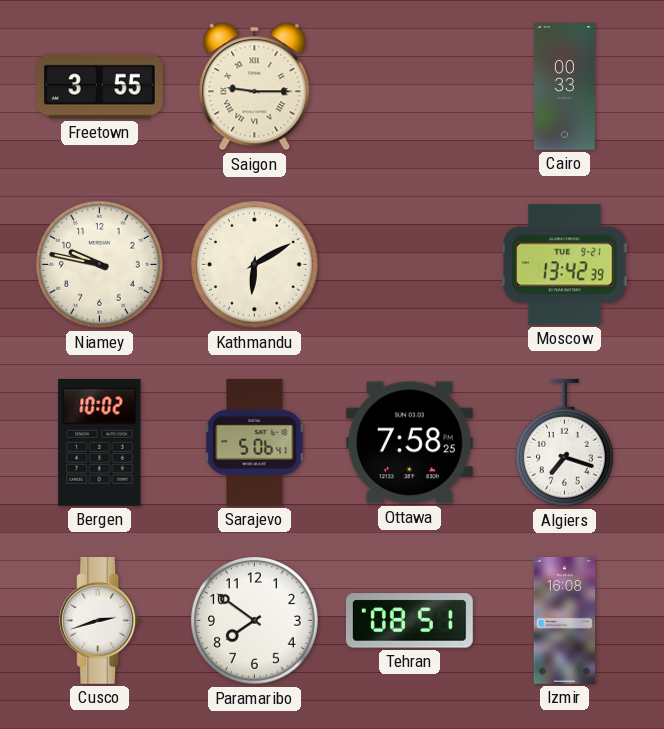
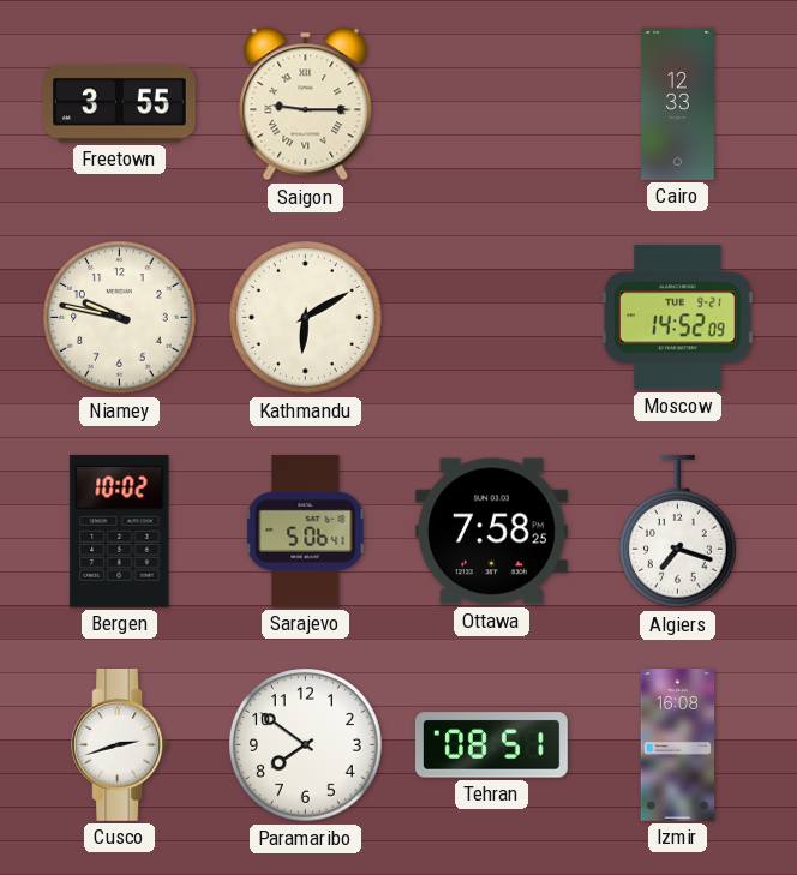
Cairo: 00:33 -> 12:33
Moscow: 13:42 -> 14:52
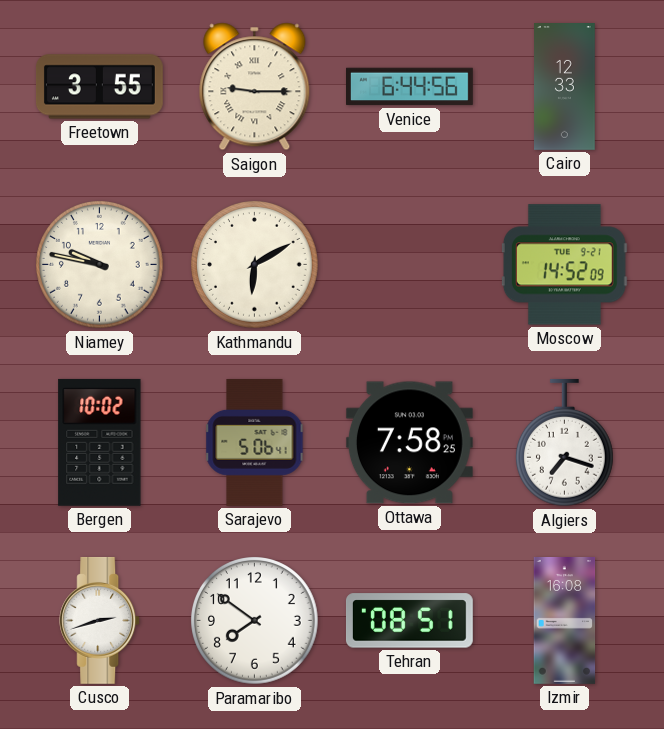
Venice: none -> 6:44
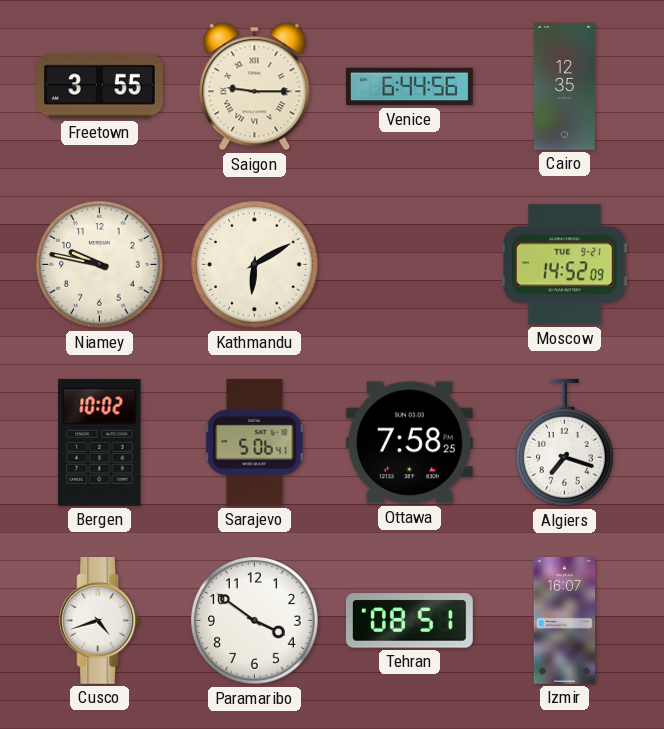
Cairo: 12:33 -> 12:35
Cusco: 2:42 -> 4:42
Paramaribo: 7:51 -> 3:51
Izmir: 16:08 -> 16:07
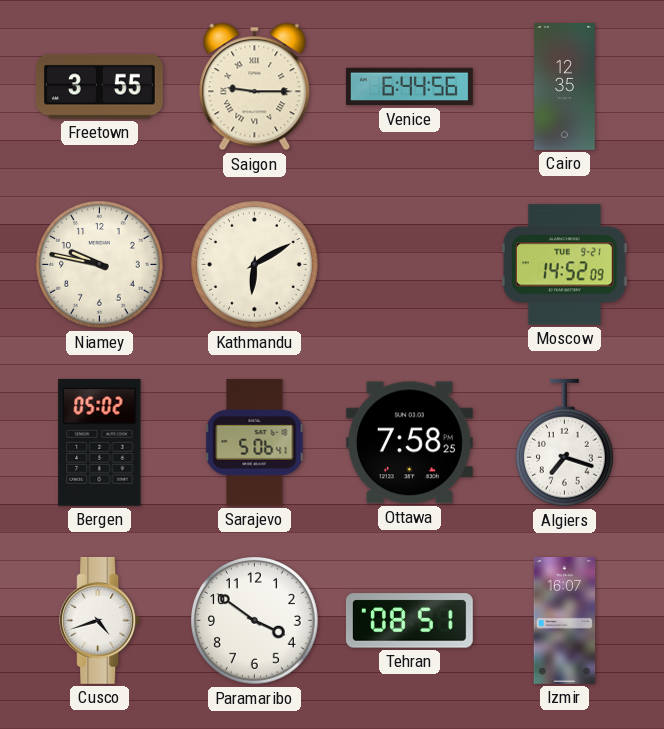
Bergen: 10:02 -> 05:02
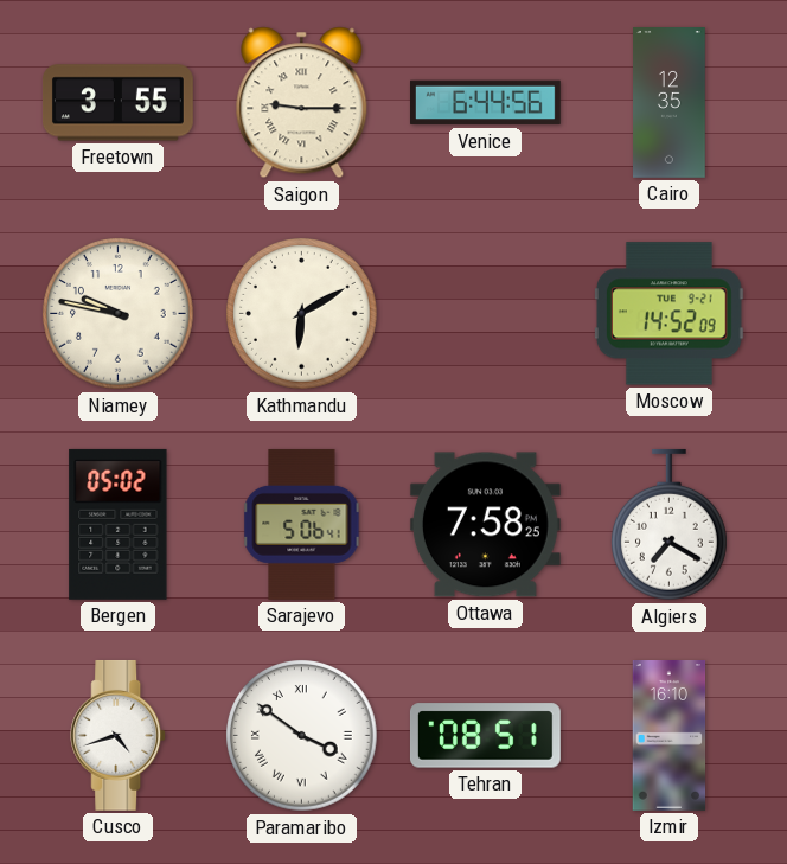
Algiers: 7:18 -> 7:20
Paramaribo numerals: Arabic -> Roman
Izmir: 16:07 -> 16:10
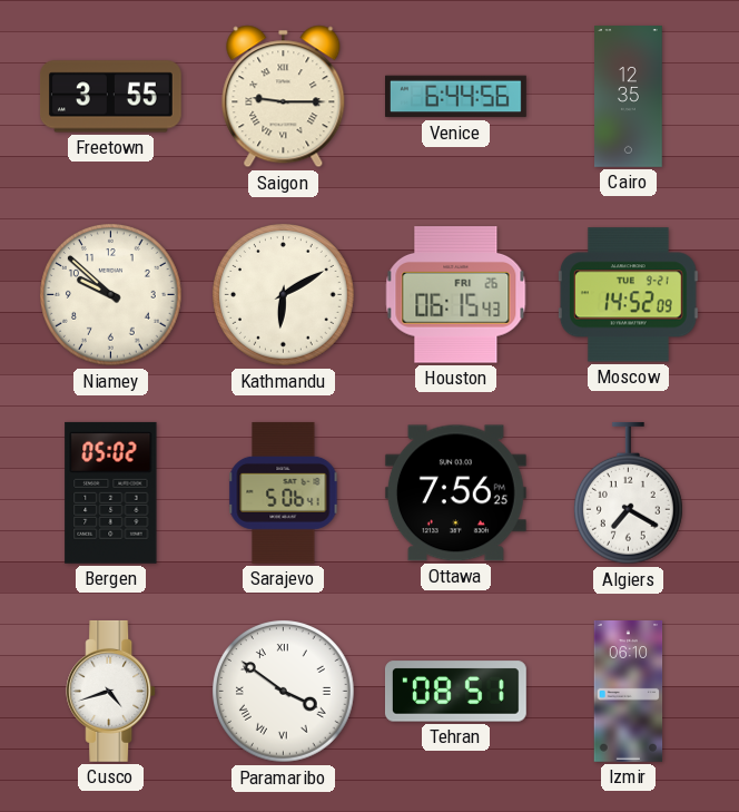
Niamey: 9:47 -> 9:52
Houston: none -> 06:15
Ottawa: 7:58 -> 7:56
Izmir: 16:10 -> 06:10
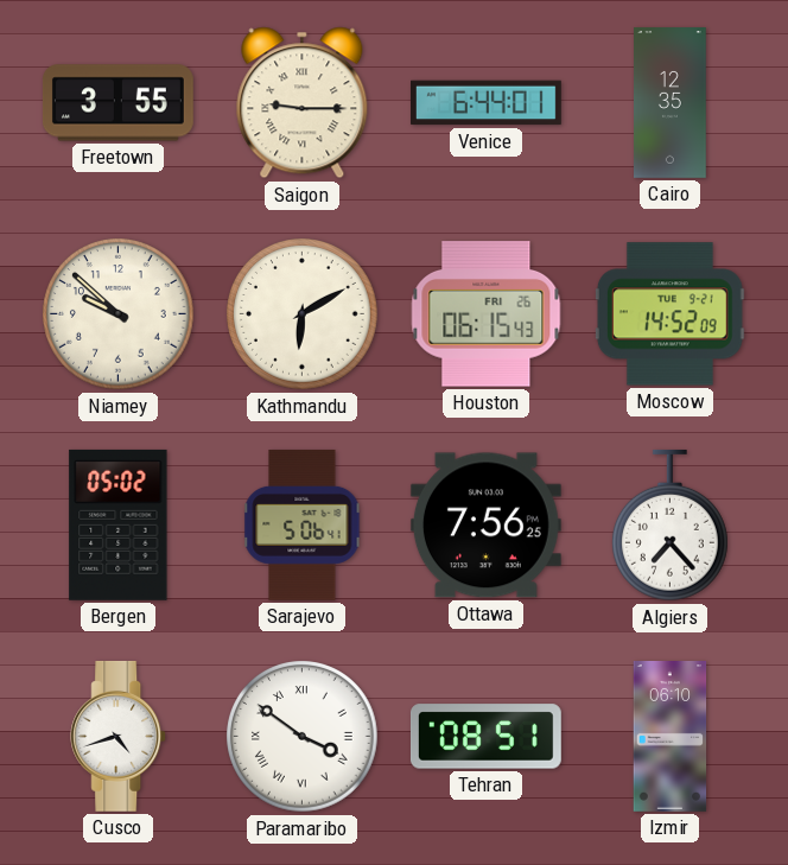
Venice: 6:44:56 -> 6:44:01
Algiers: 7:20 -> 7:23
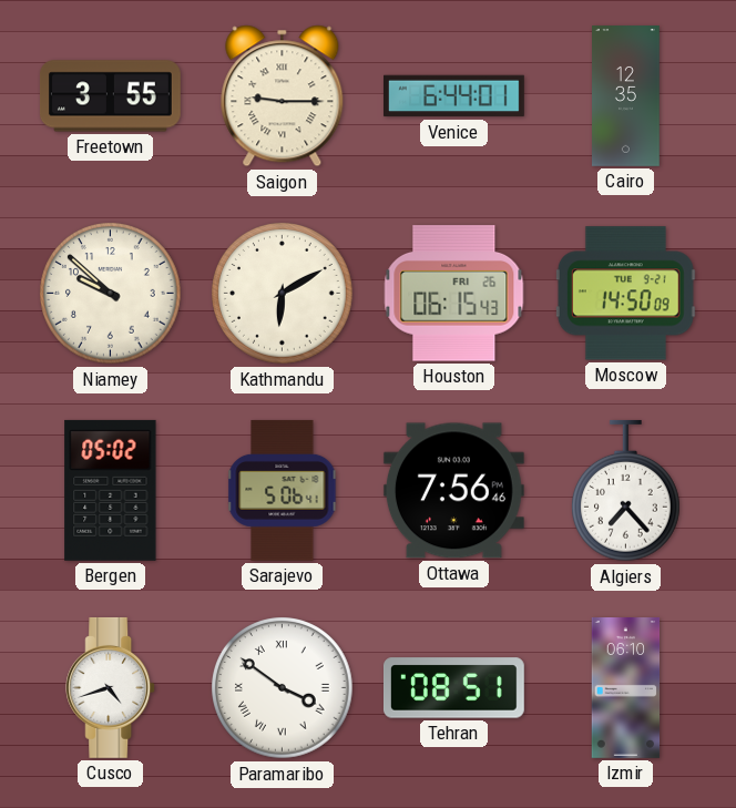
Moscow: 14:52 -> 14:50
Ottawa: 7:56:25 -> 7:56:46
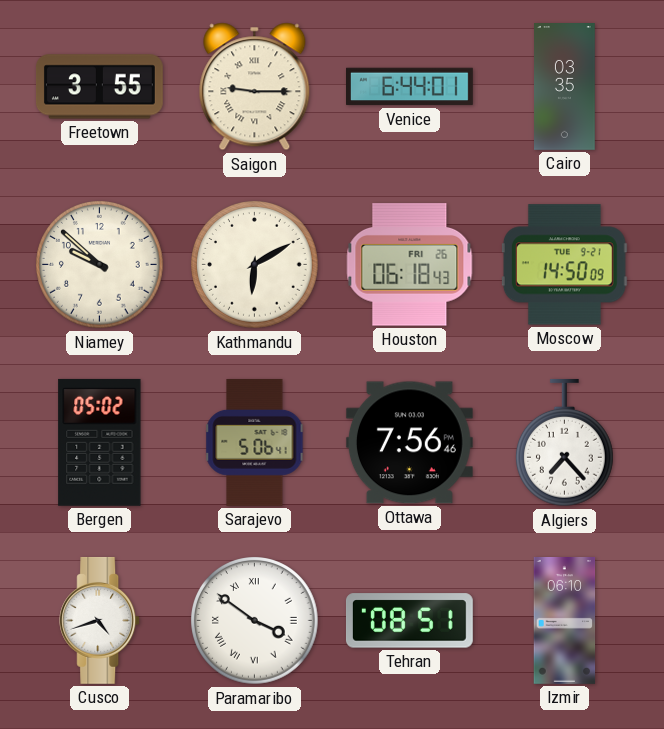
Cairo: 12:35 -> 03:35
Houston: 06:15 -> 06:18
